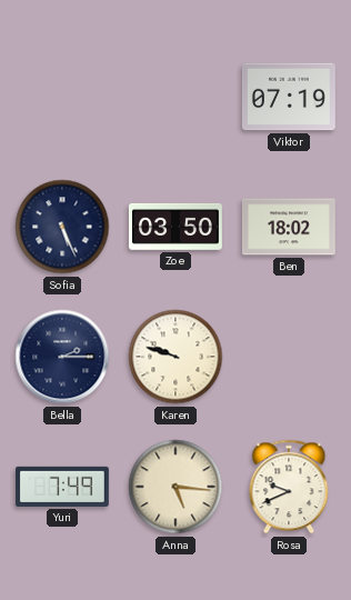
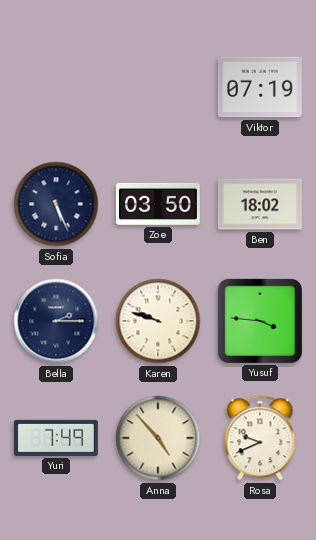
Yusuf: none -> 3:46
Anna: 5:16 -> 4:53
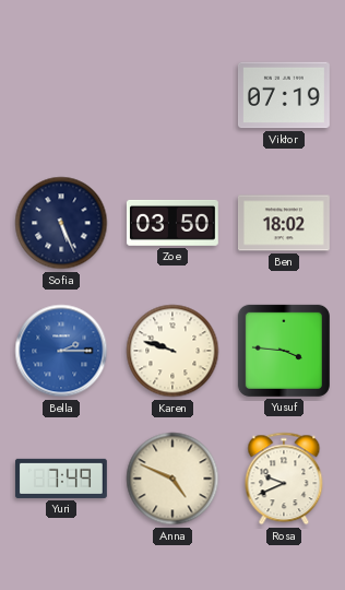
Bella dial: navy -> blue
Anna: 4:53 -> 4:49
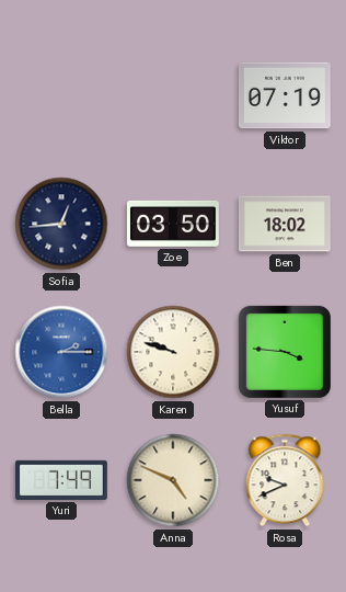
Sofia: 5:26 -> 12:44
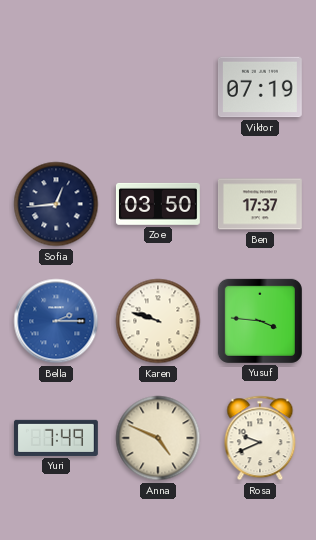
Ben: 18:02 -> 17:37
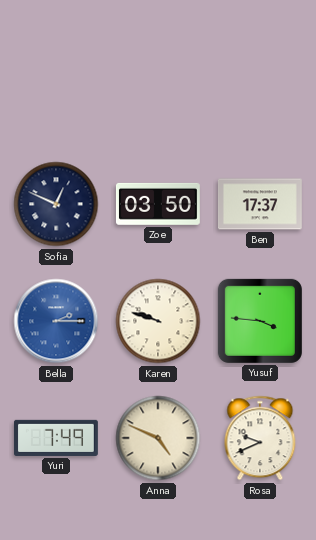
Viktor: 07:19 -> none
Sofia: 12:44 -> 12:49
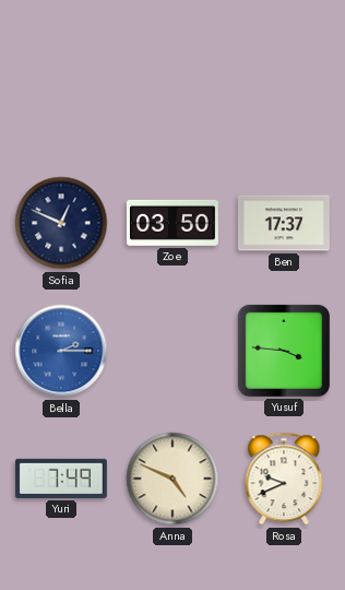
Karen: 9:48 -> none
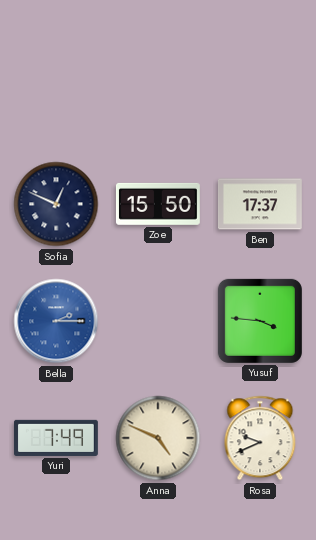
Zoe: 03:50 -> 15:50
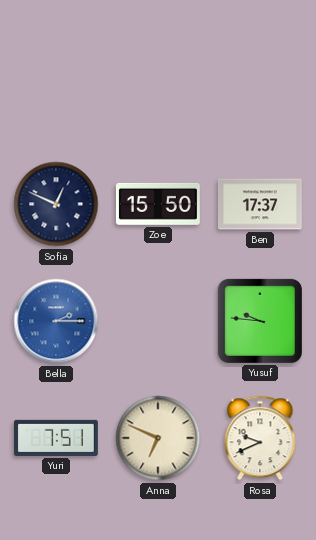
Yusuf: 3:46 -> 9:46
Yuri: 7:49 -> 7:51
Anna: 4:49 -> 6:49
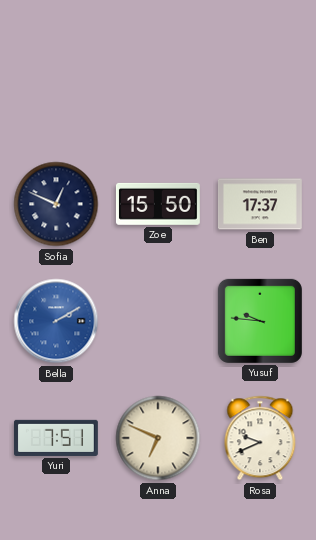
Bella: 2:15 -> 2:10
